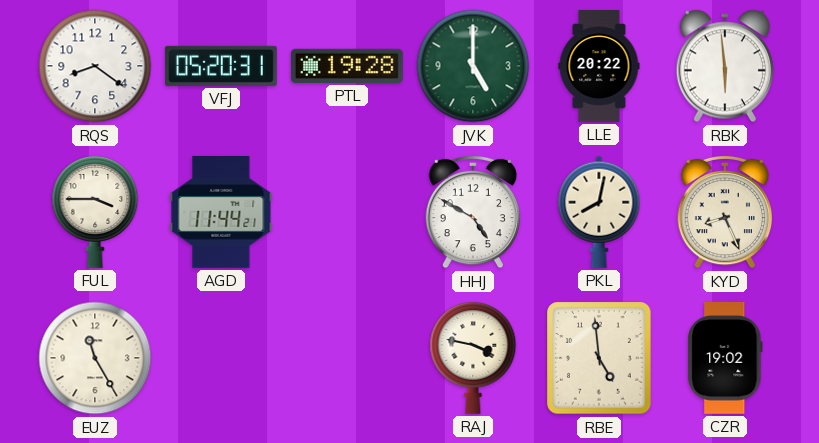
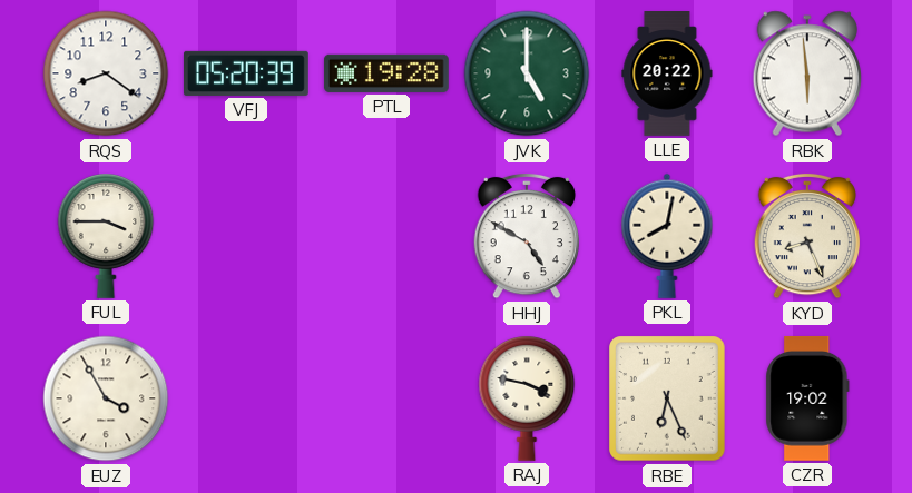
VFJ: 05:20:31 -> 05:20:39
AGD: 11:44 -> none
EUZ: 11:25 -> 3:55
RBE: 4:59 -> 6:26
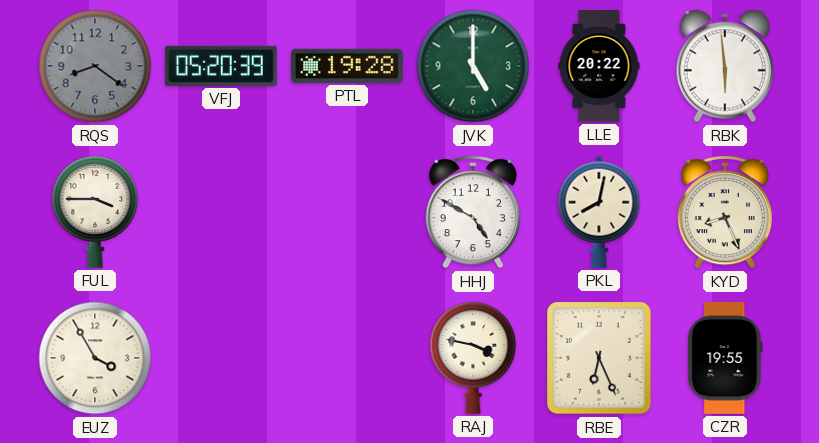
RQS dial: white -> grey
CZR: 19:02 -> 19:55
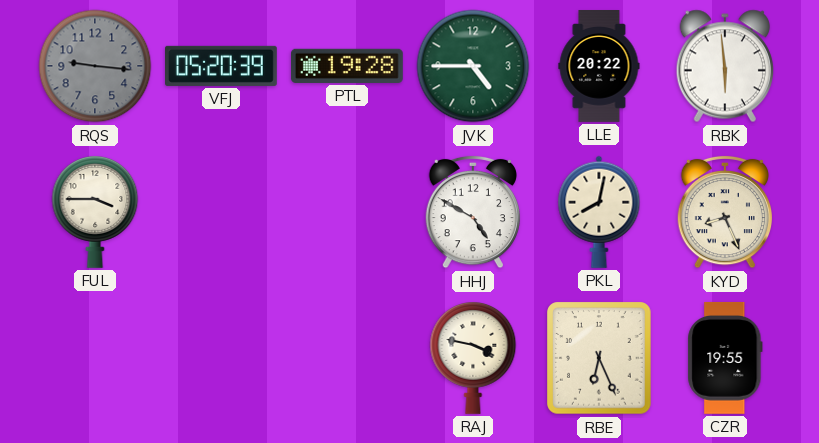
RQS: 8:21 -> 9:16
JVK: 5:00 -> 4:45
EUZ: 3:55 -> none
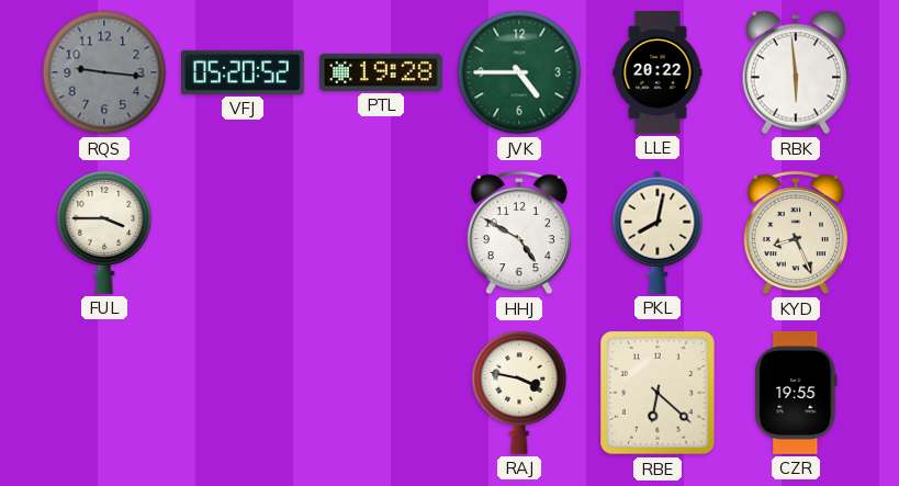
VFJ: 05:20:39 -> 05:20:52
RBE: 6:26 -> 6:22
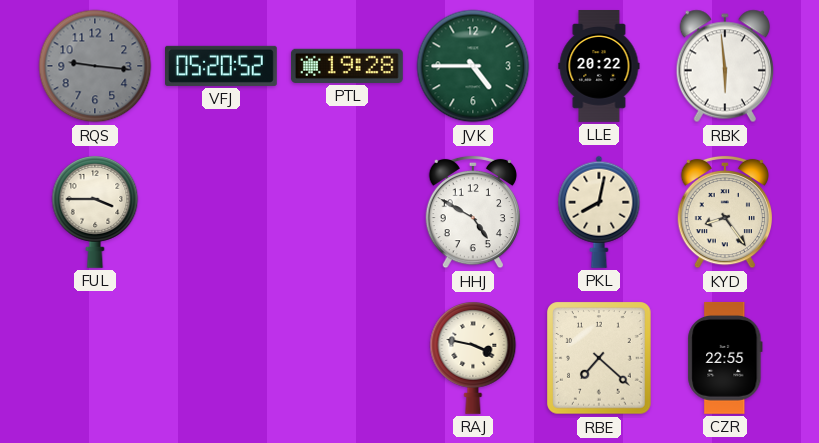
KYD: 8:26 -> 8:24
RBE: 6:22 -> 7:22
CZR: 19:55 -> 22:55
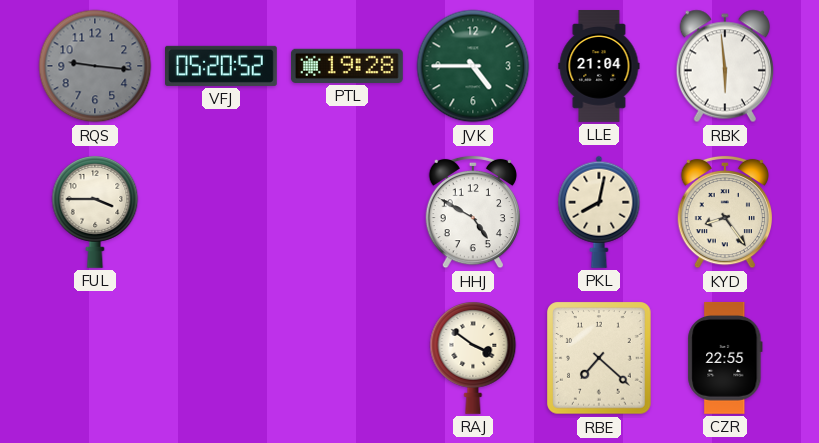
LLE: 20:22 -> 21:04
RAJ: 3:47 -> 3:51
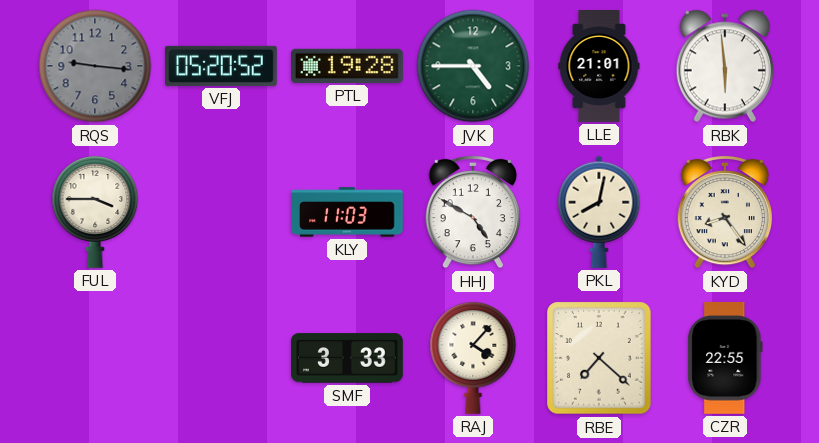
LLE: 21:04 -> 21:01
KLY: none -> 11:03
SMF: none -> 3:33
RAJ: 3:51 -> 4:07
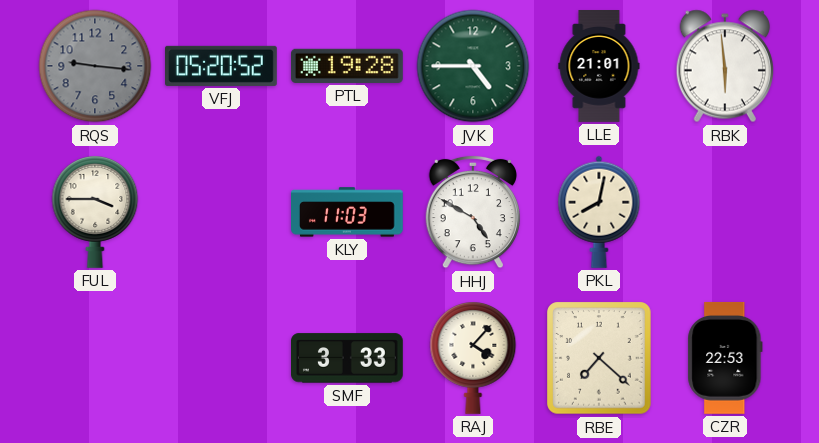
KYD: 8:24 -> none
CZR: 22:55 -> 22:53
